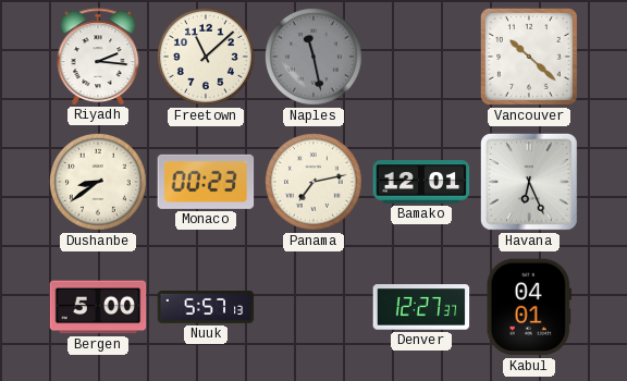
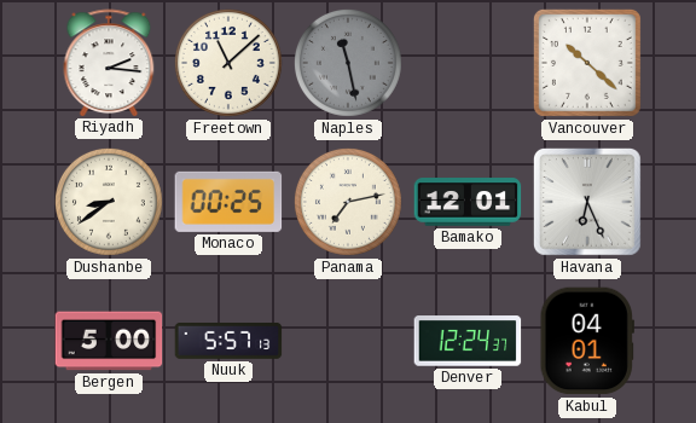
Monaco: 00:23 -> 00:25
Denver: 12:27 -> 12:24
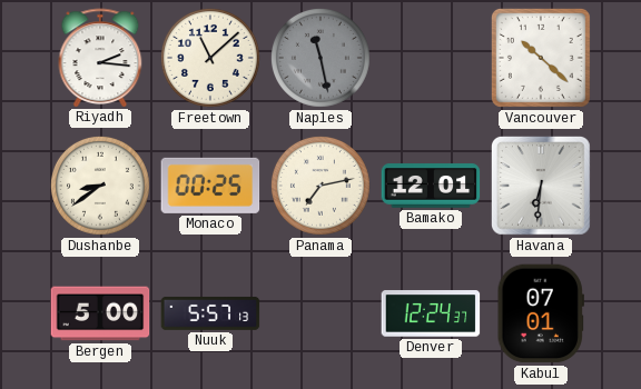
Havana: 6:26 -> 6:31
Kabul: 04:01 -> 07:01
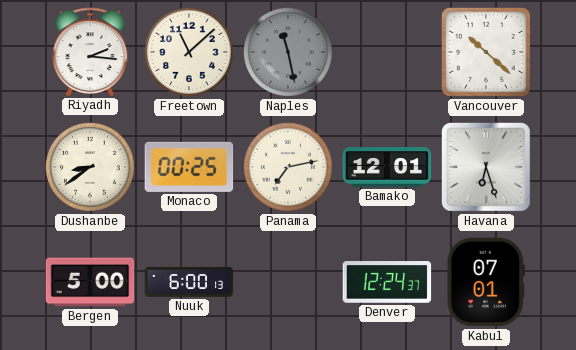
Havana: 6:31 -> 6:27
Nuuk: 5:57 -> 6:00
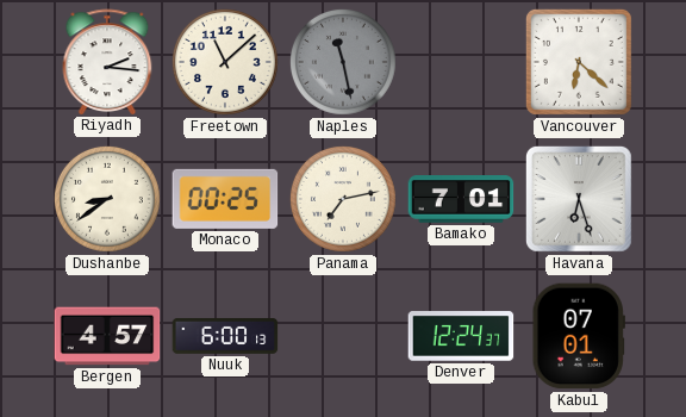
Vancouver: 10:22 -> 6:22
Bamako: 12:01 -> 7:01
Bergen: 5:00 -> 4:57
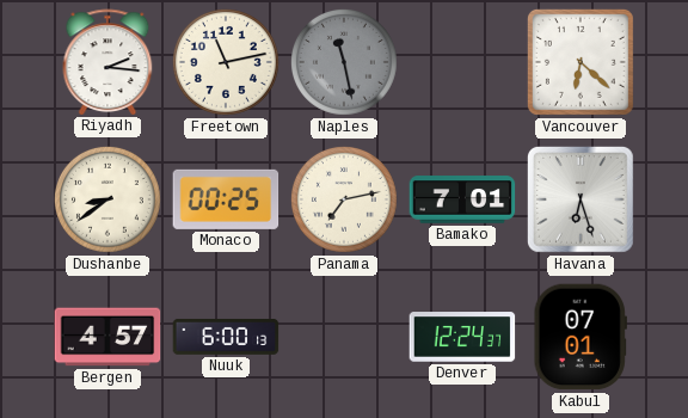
Freetown: 11:08 -> 11:13
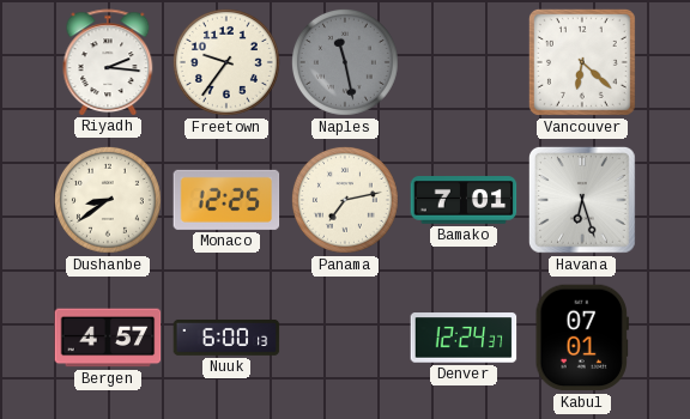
Freetown: 11:13 -> 9:36
Monaco: 00:25 -> 12:25
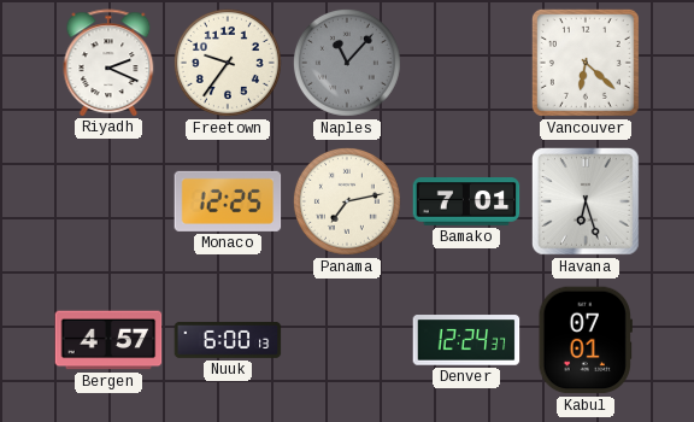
Riyadh: 2:16 -> 2:19
Naples: 11:28 -> 11:07
Dushanbe: 8:39 -> none
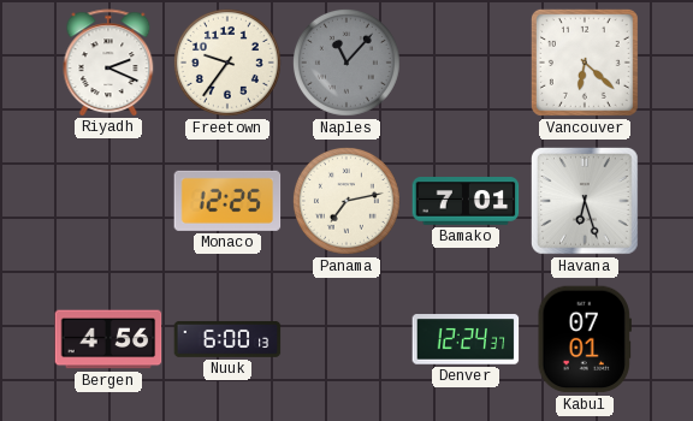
Bergen: 4:57 -> 4:56
